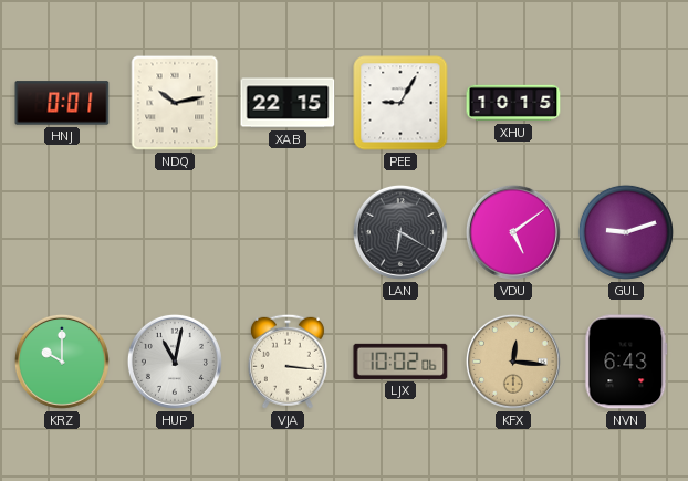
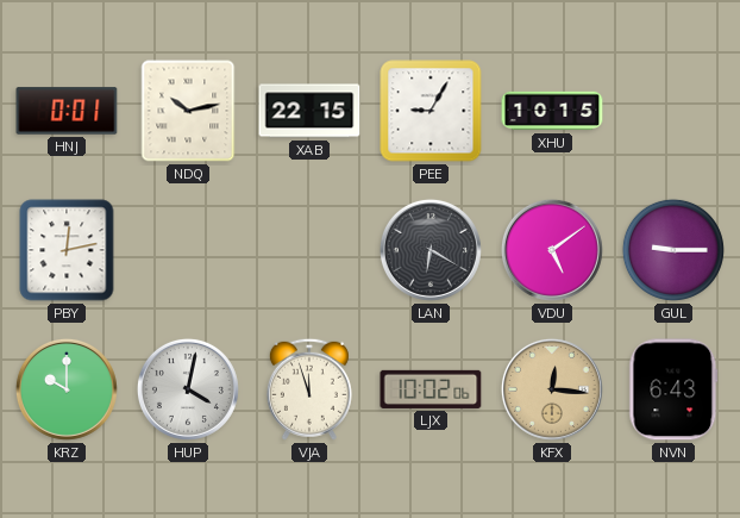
PBY: none -> 12:13
GUL: 9:12 -> 9:15
HUP: 11:02 -> 4:02
VJA: 3:16 -> 11:57
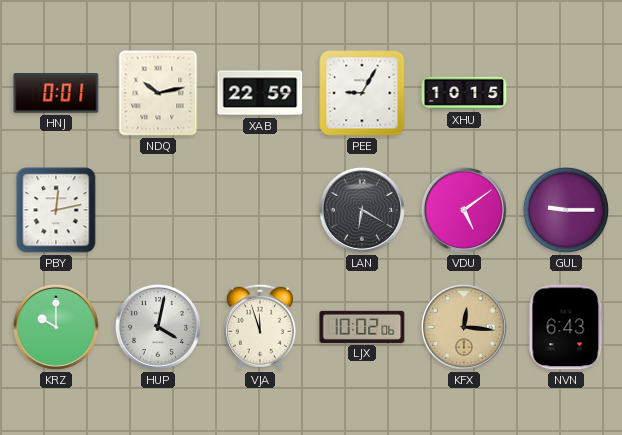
XAB: 22:15 -> 22:59
